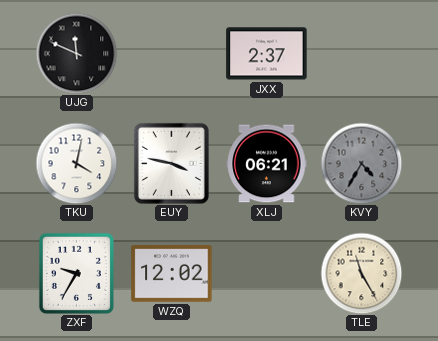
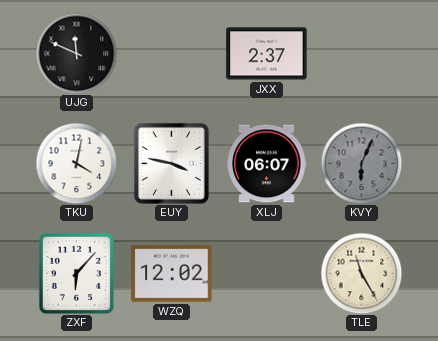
XLJ: 06:21 -> 06:07
KVY: 4:35 -> 6:04
ZXF: 9:35 -> 6:07
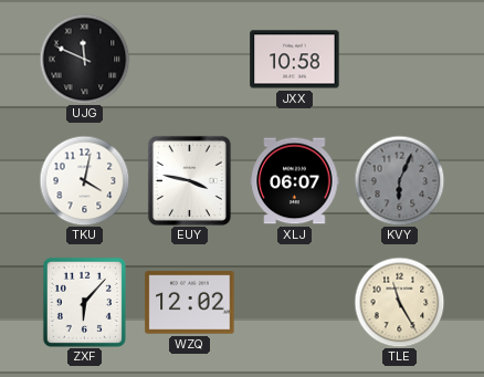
JXX: 2:37 -> 10:58
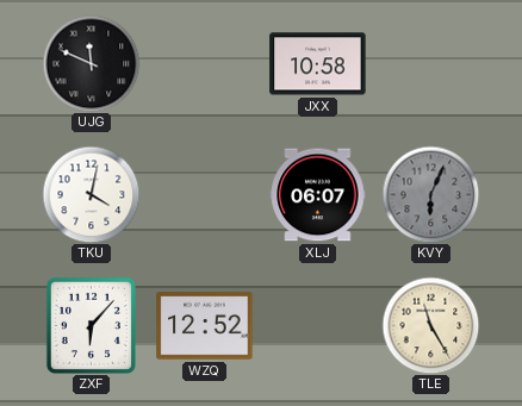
EUY: 3:47 -> none
WZQ: 12:02 -> 12:52
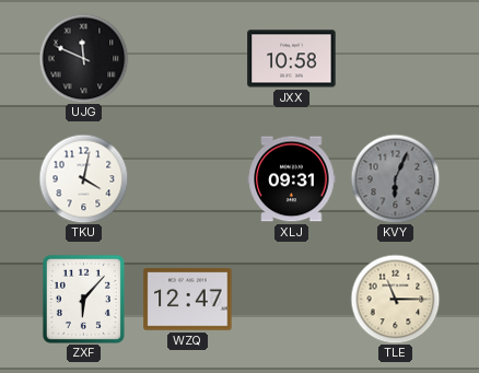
XLJ: 06:07 -> 09:31
WZQ: 12:52 -> 12:47
TLE: 11:25 -> 11:15
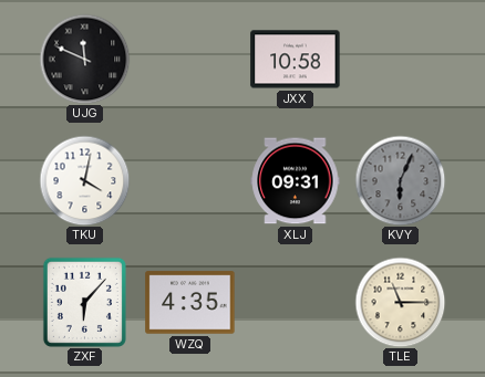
WZQ: 12:47 -> 4:35
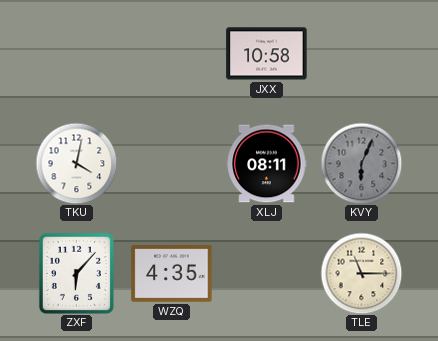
UJG: 11:49 -> none
XLJ: 09:31 -> 08:11
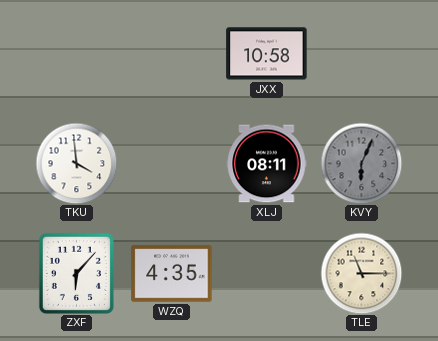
TKU: 4:02 -> 3:59
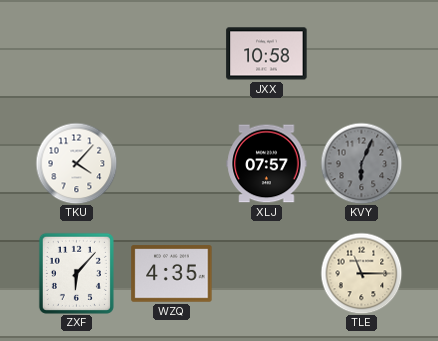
TKU: 3:59 -> 4:07
XLJ: 08:11 -> 07:57
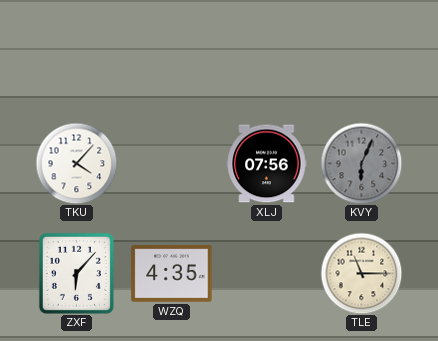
JXX: 10:58 -> none
XLJ: 07:57 -> 07:56
